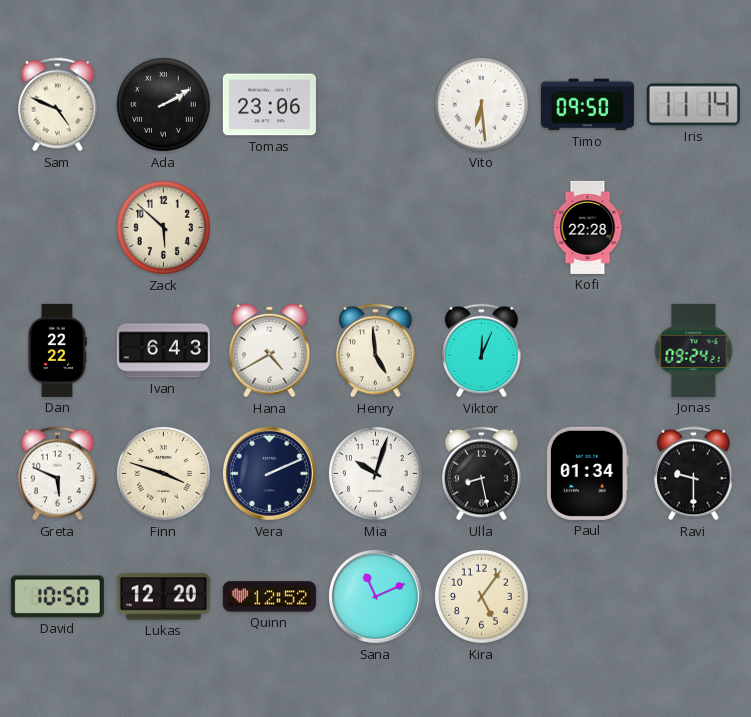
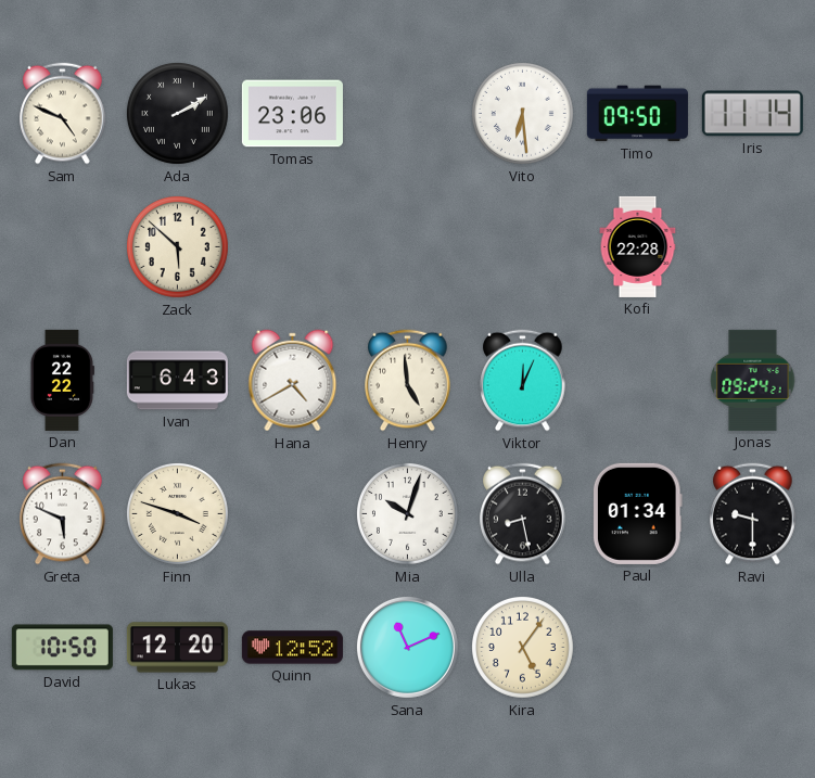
Vera: 2:11 -> none
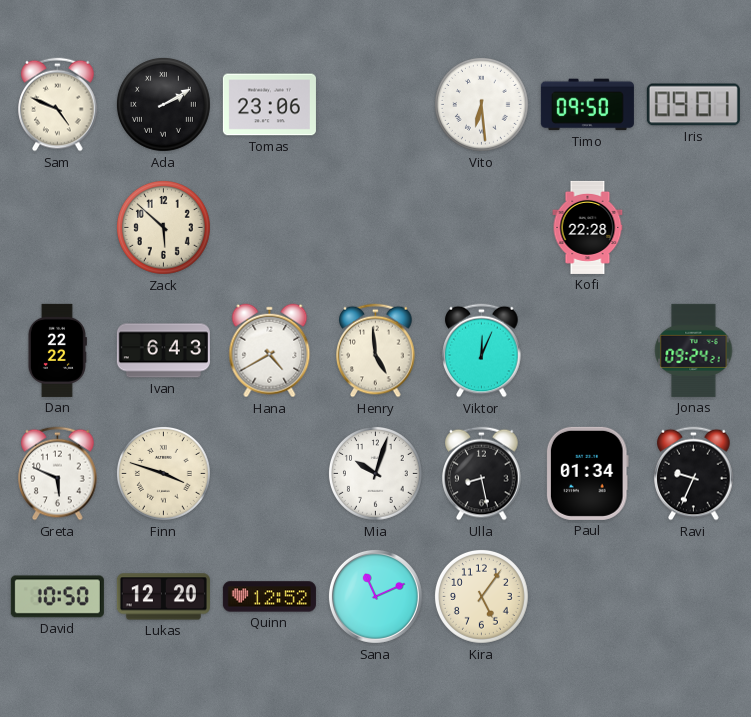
Iris: 11:14 -> 09:01
Ravi: 9:30 -> 9:34
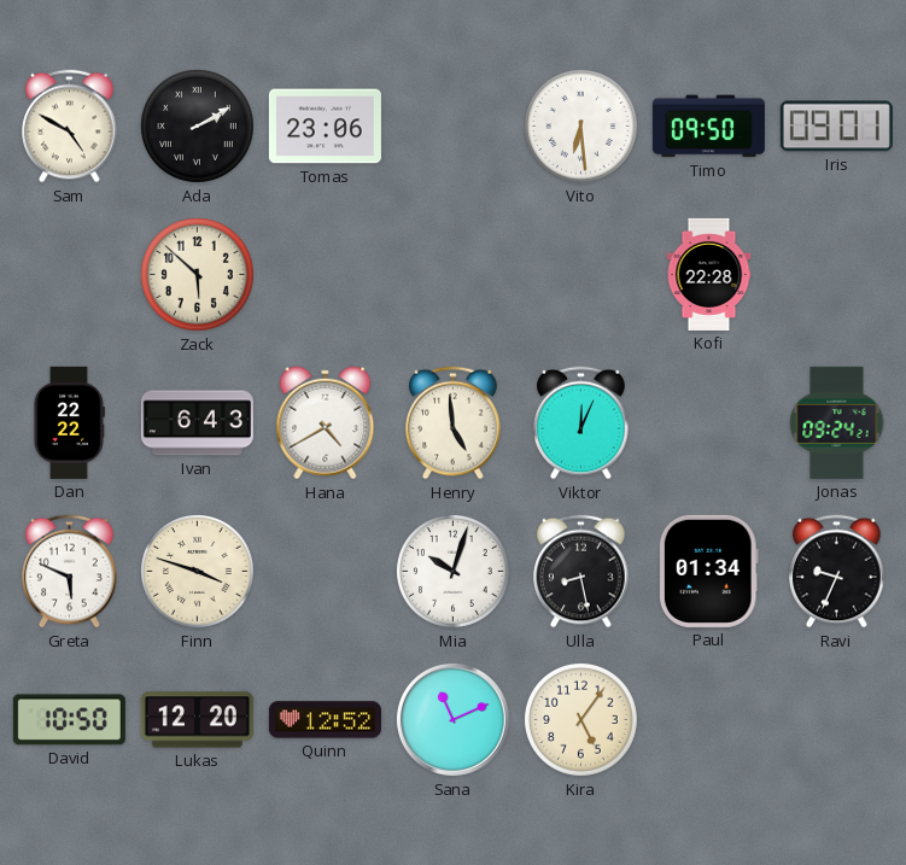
Sam: 4:49 -> 4:50
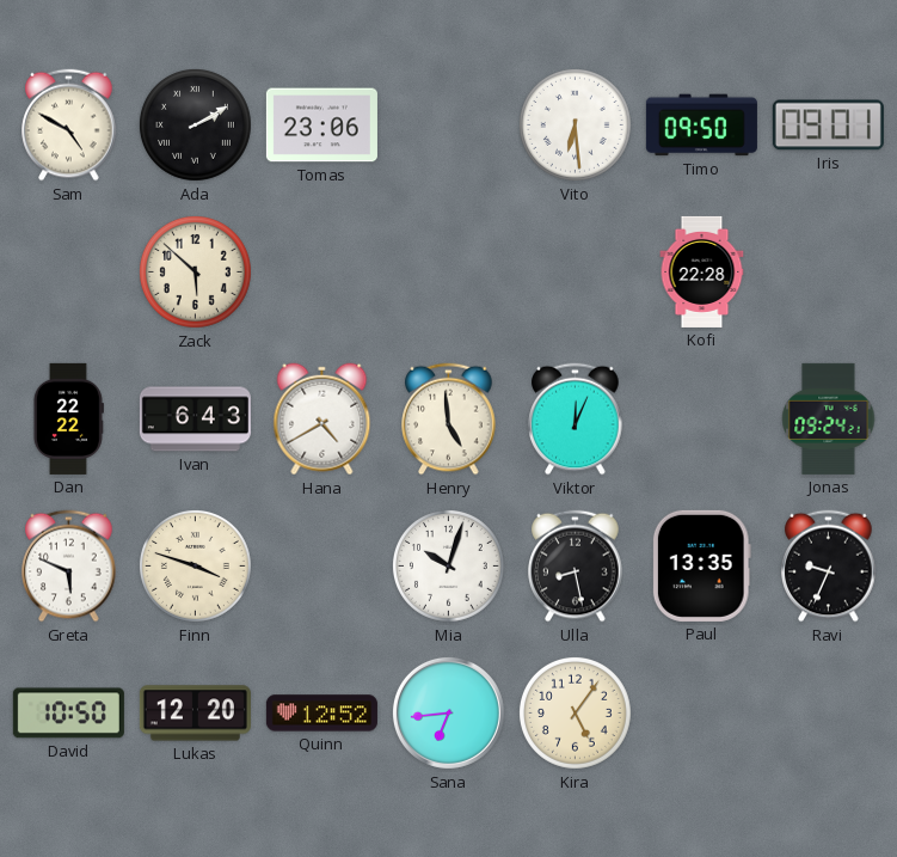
Paul: 01:34 -> 13:35
Sana: 11:11 -> 6:44
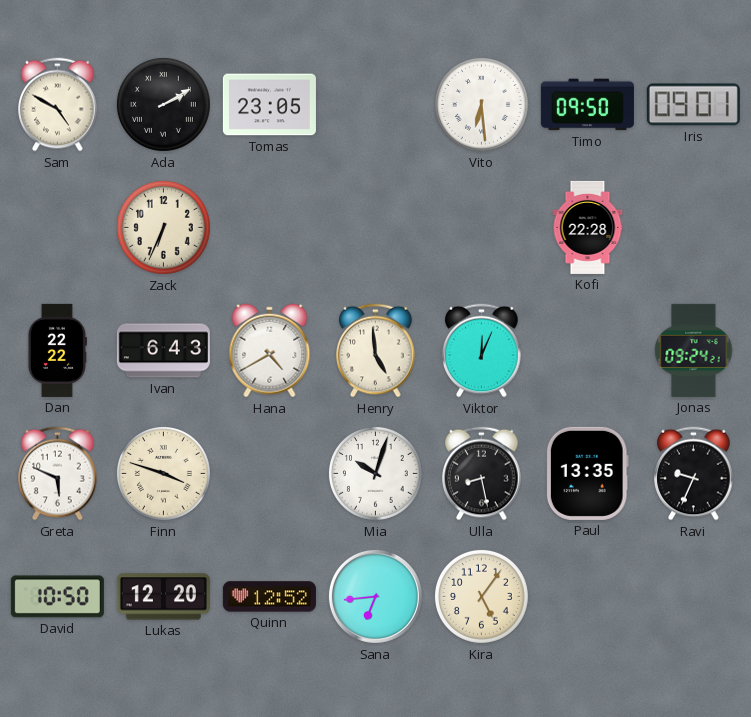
Tomas: 23:06 -> 23:05
Zack: 5:52 -> 6:34
